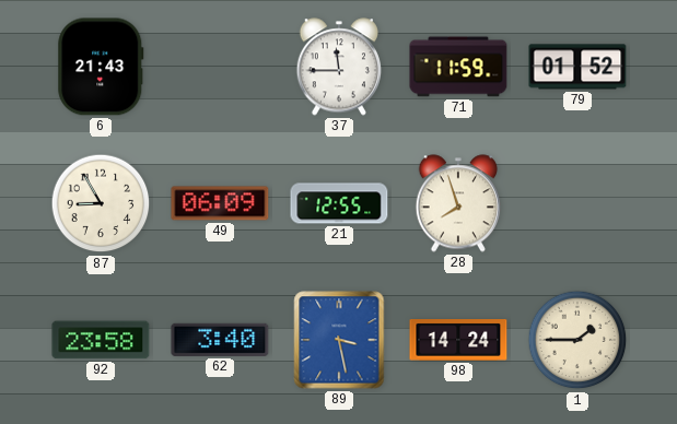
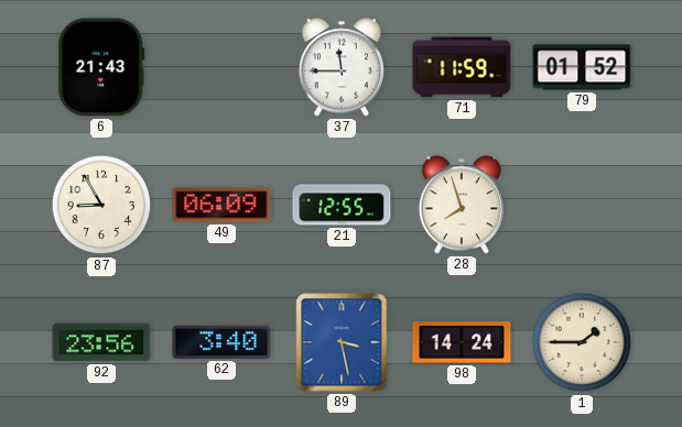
92: 23:58 -> 23:56
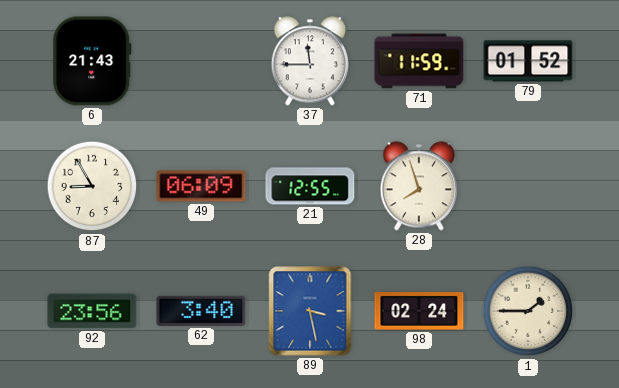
98: 14:24 -> 02:24
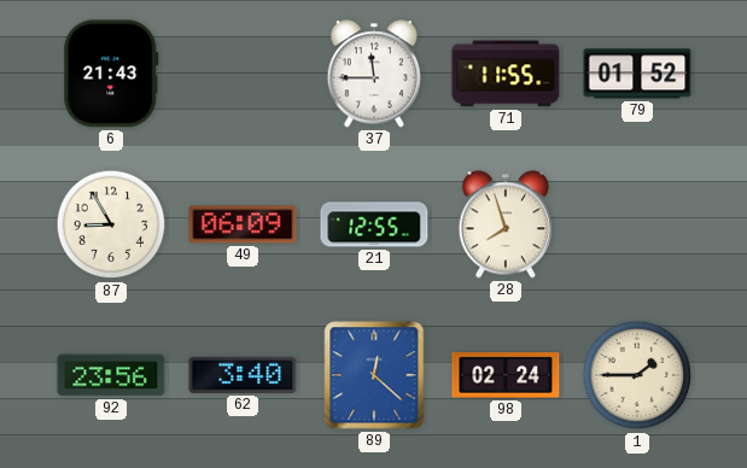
71: 11:59 -> 11:55
89: 3:28 -> 12:22
